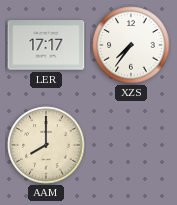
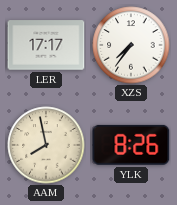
AAM: 8:00 -> 7:58
YLK: none -> 8:26
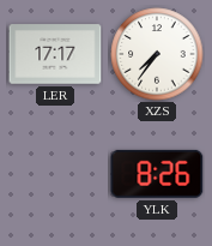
AAM: 7:58 -> none
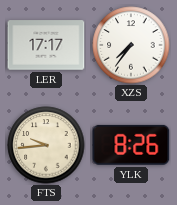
FTS: none -> 9:44
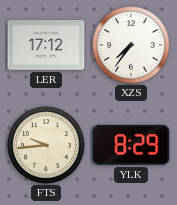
LER: 17:17 -> 17:12
YLK: 8:26 -> 8:29
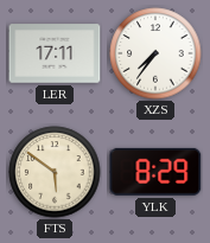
LER: 17:12 -> 17:11
FTS: 9:44 -> 5:51
